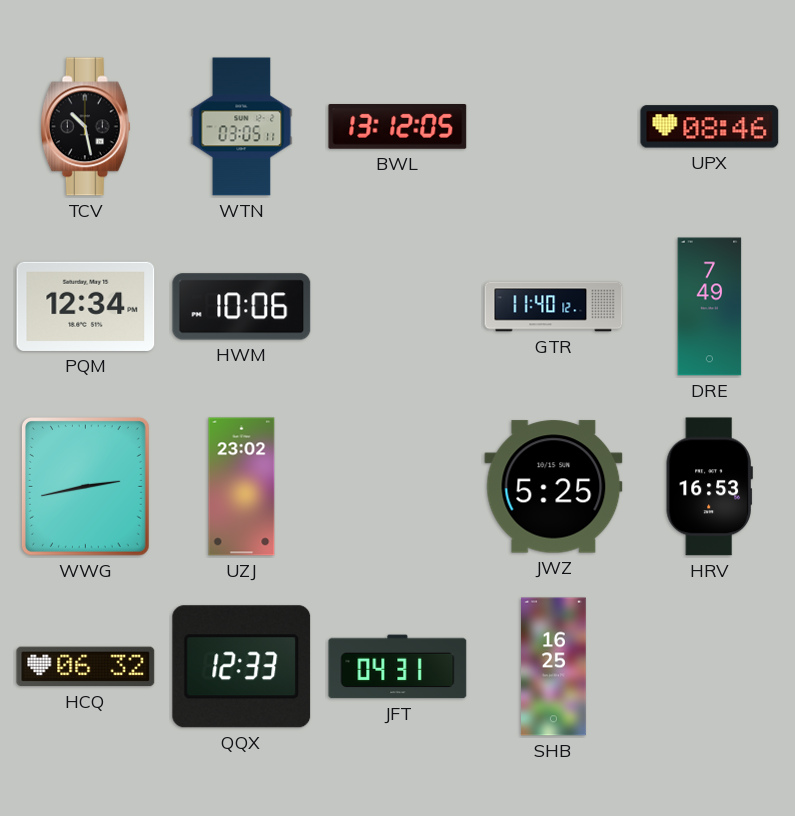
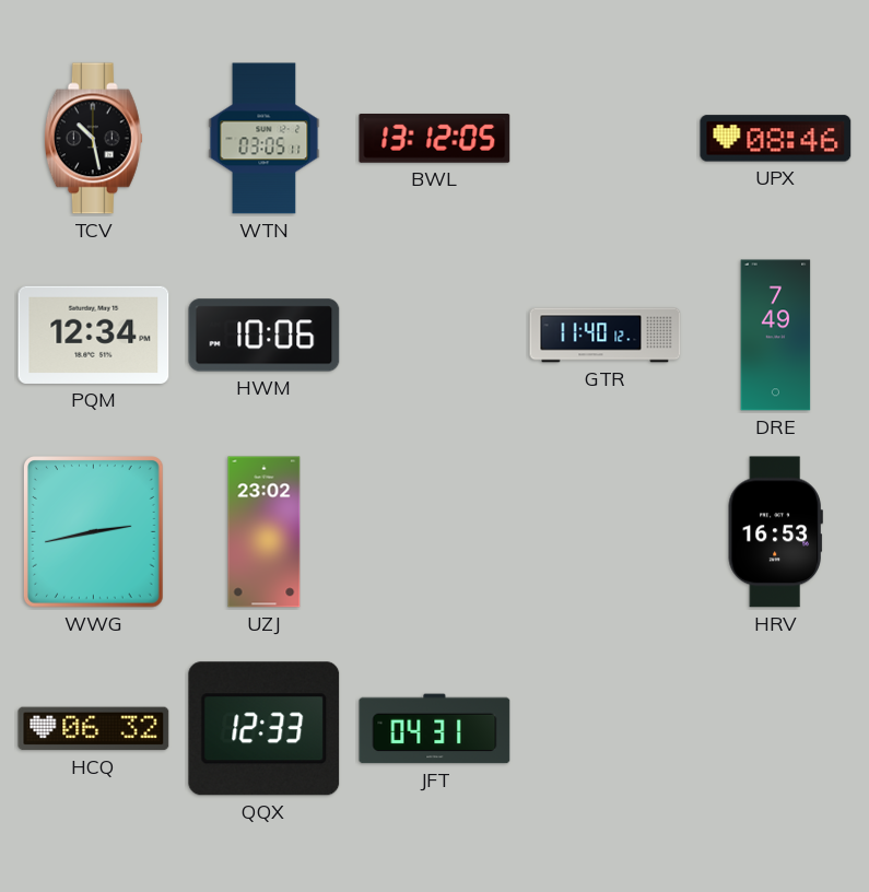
JWZ: 5:25 -> none
SHB: 16:25 -> none
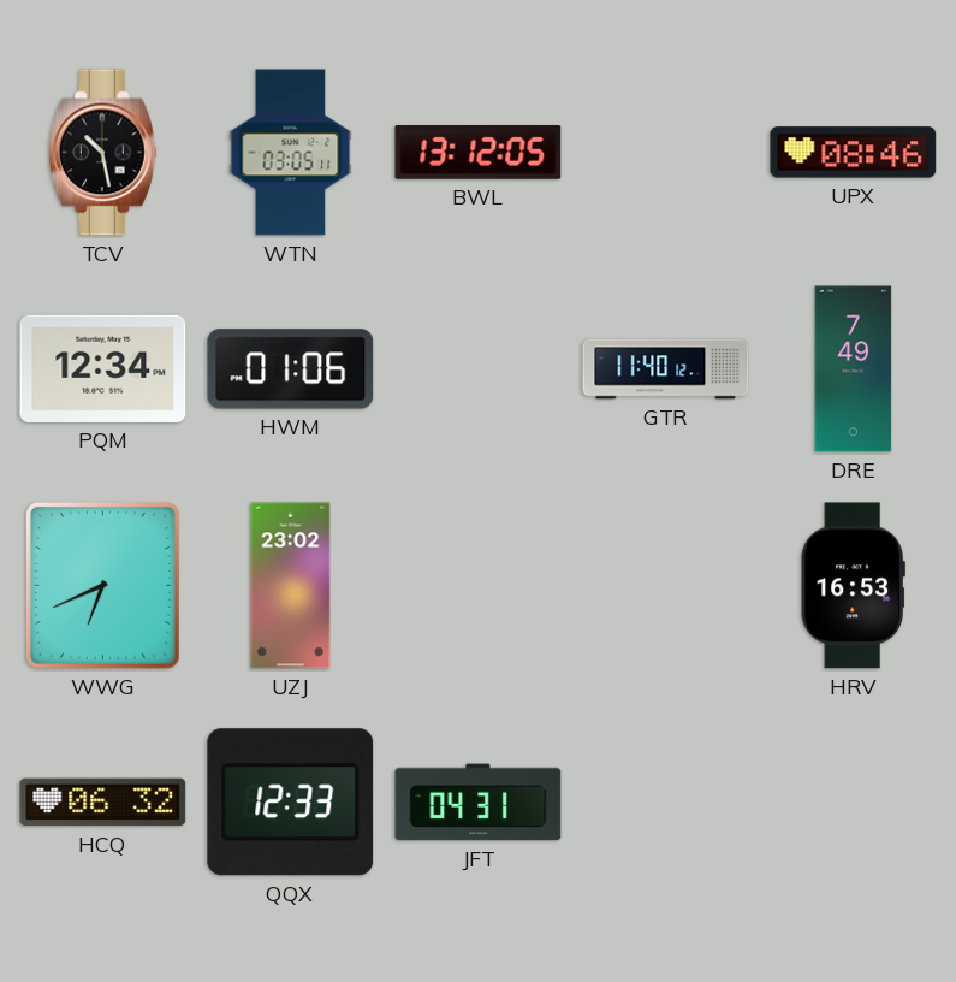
HWM: 10:06 -> 01:06
WWG: 2:43 -> 6:41
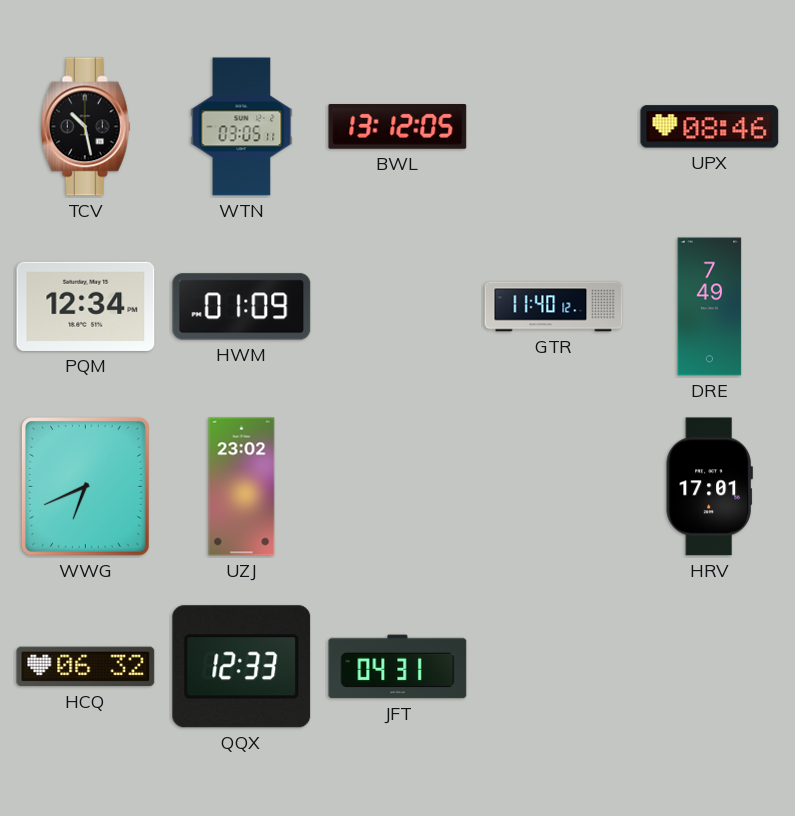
HWM: 01:06 -> 01:09
HRV: 16:53 -> 17:01
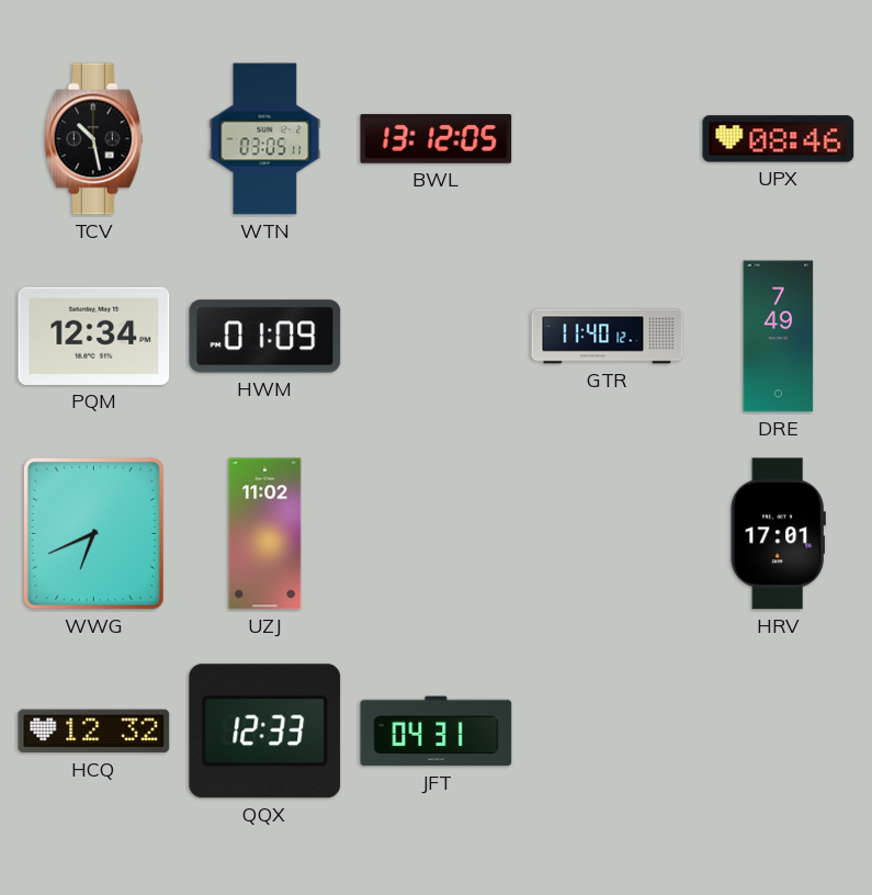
UZJ: 23:02 -> 11:02
HCQ: 06:32 -> 12:32
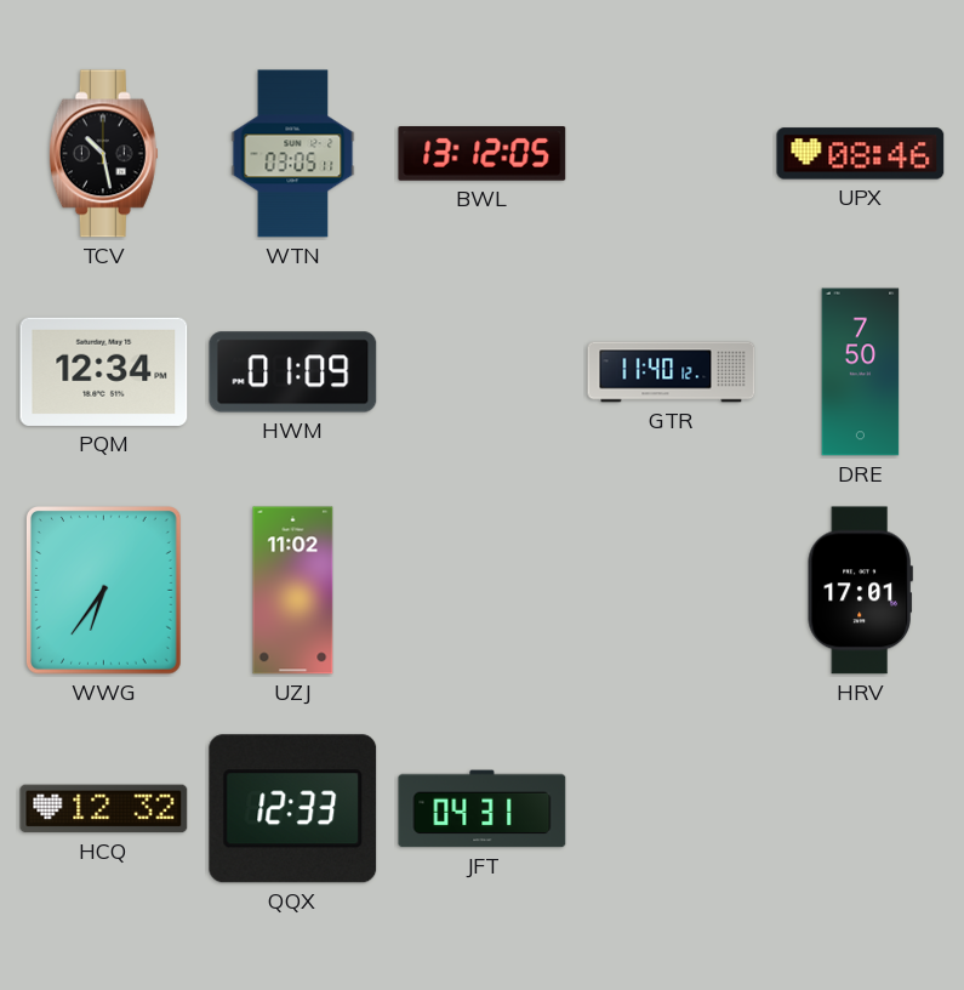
DRE: 7:49 -> 7:50
WWG: 6:41 -> 6:36
